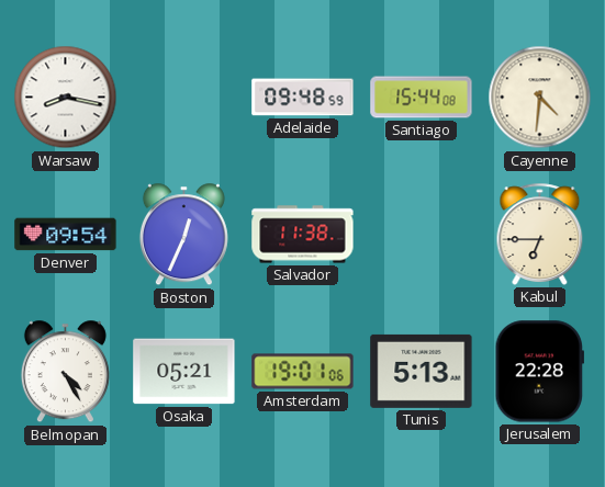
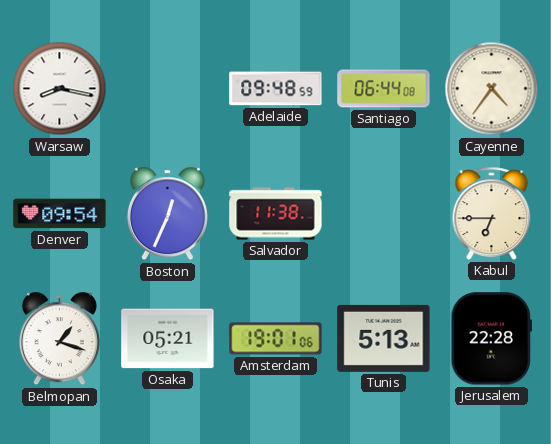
Santiago: 15:44 -> 06:44
Cayenne: 4:31 -> 4:36
Belmopan: 4:25 -> 1:18
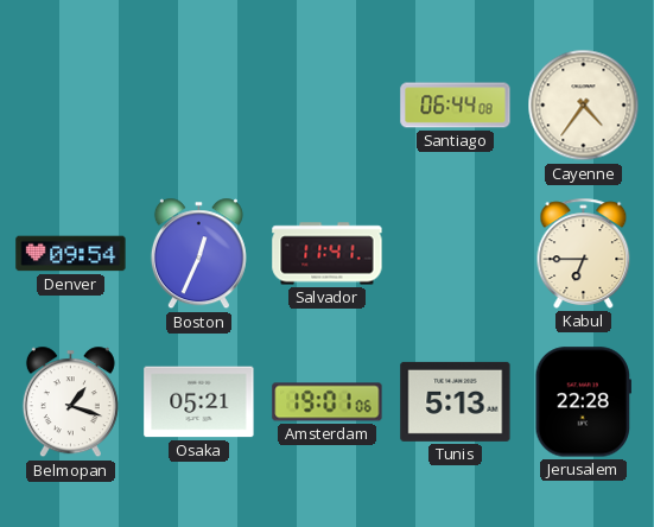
Warsaw: 8:17 -> none
Adelaide: 09:48 -> none
Salvador: 11:38 -> 11:41
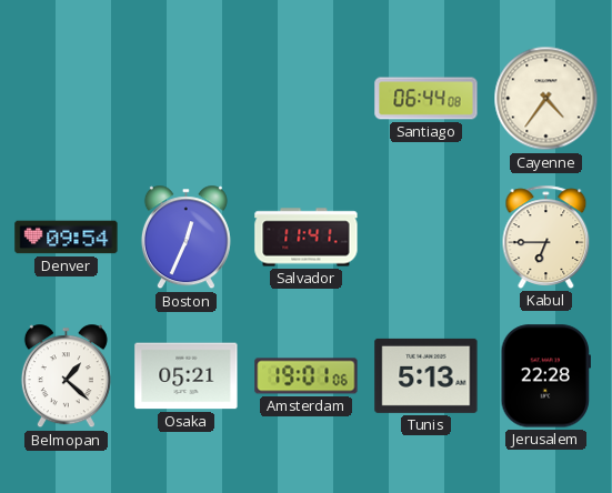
Belmopan: 1:18 -> 1:22
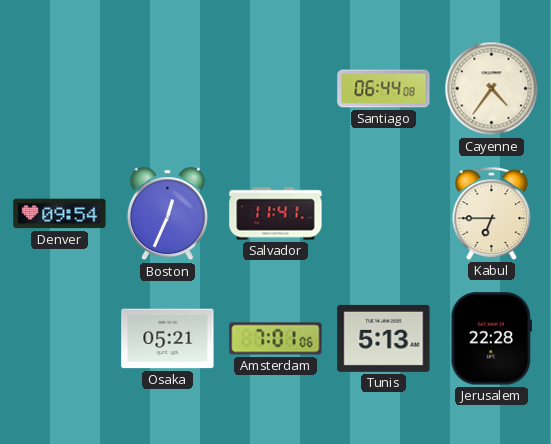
Belmopan: 1:22 -> none
Amsterdam: 19:01 -> 7:01
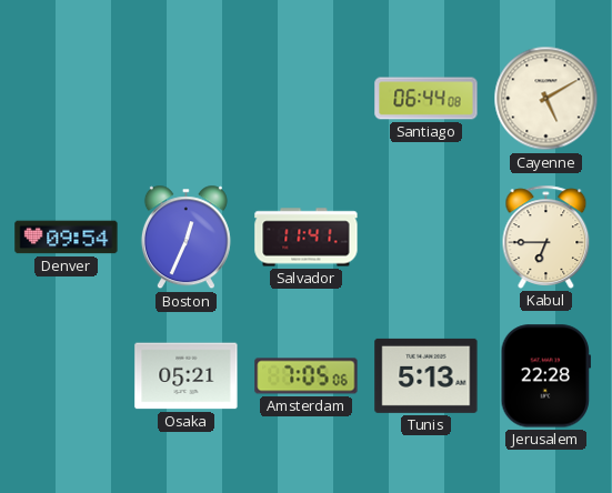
Cayenne: 4:36 -> 5:10
Amsterdam: 7:01 -> 7:05
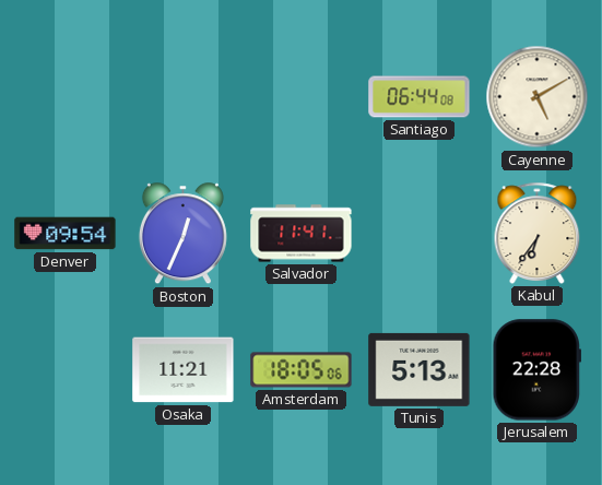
Kabul: 6:45 -> 6:36
Osaka: 05:21 -> 11:21
Amsterdam: 7:05 -> 18:05
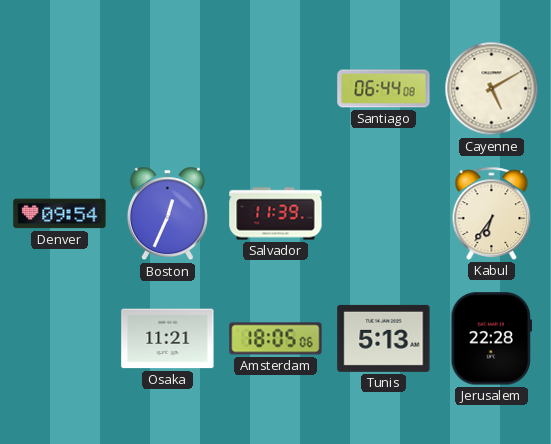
Salvador: 11:41 -> 11:39
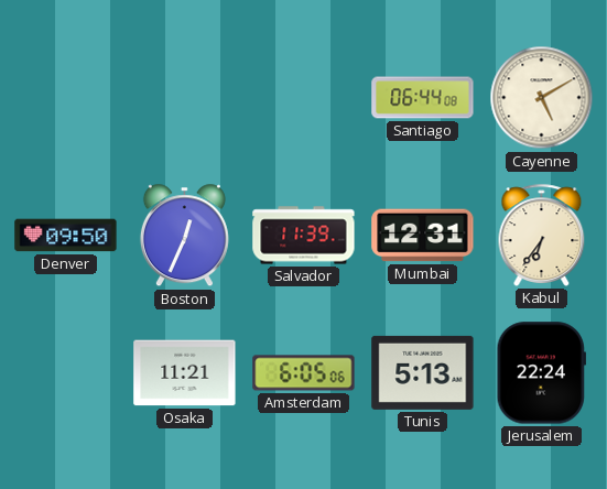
Denver: 09:54 -> 09:50
Mumbai: none -> 12:31
Amsterdam: 18:05 -> 6:05
Jerusalem: 22:28 -> 22:24
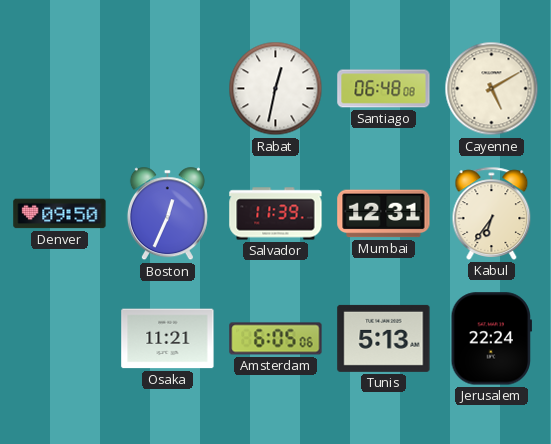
Rabat: none -> 12:32
Santiago: 06:44 -> 06:48
